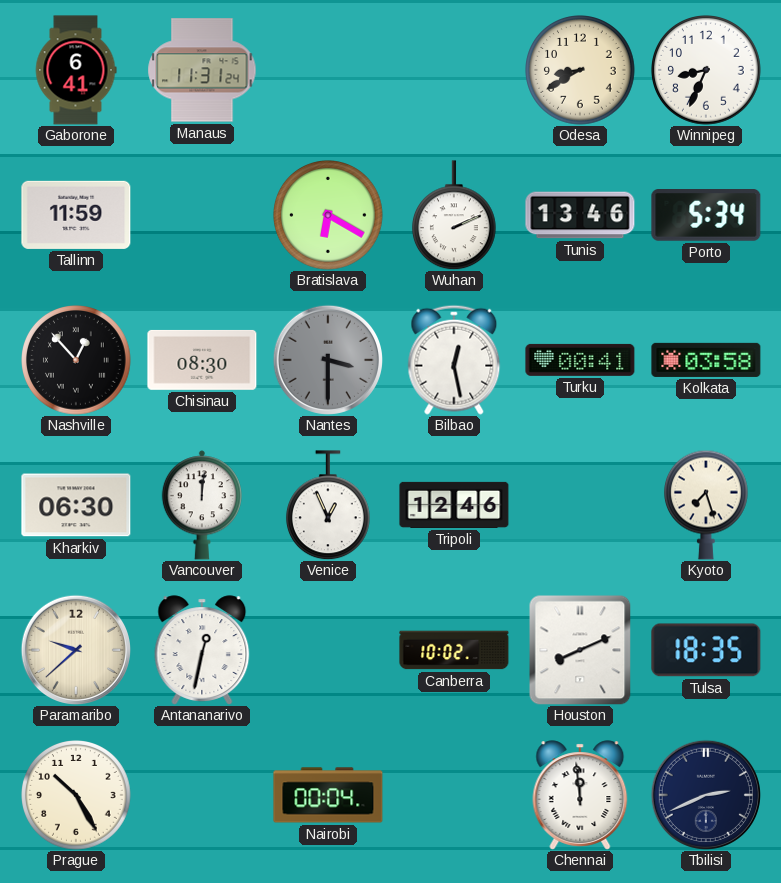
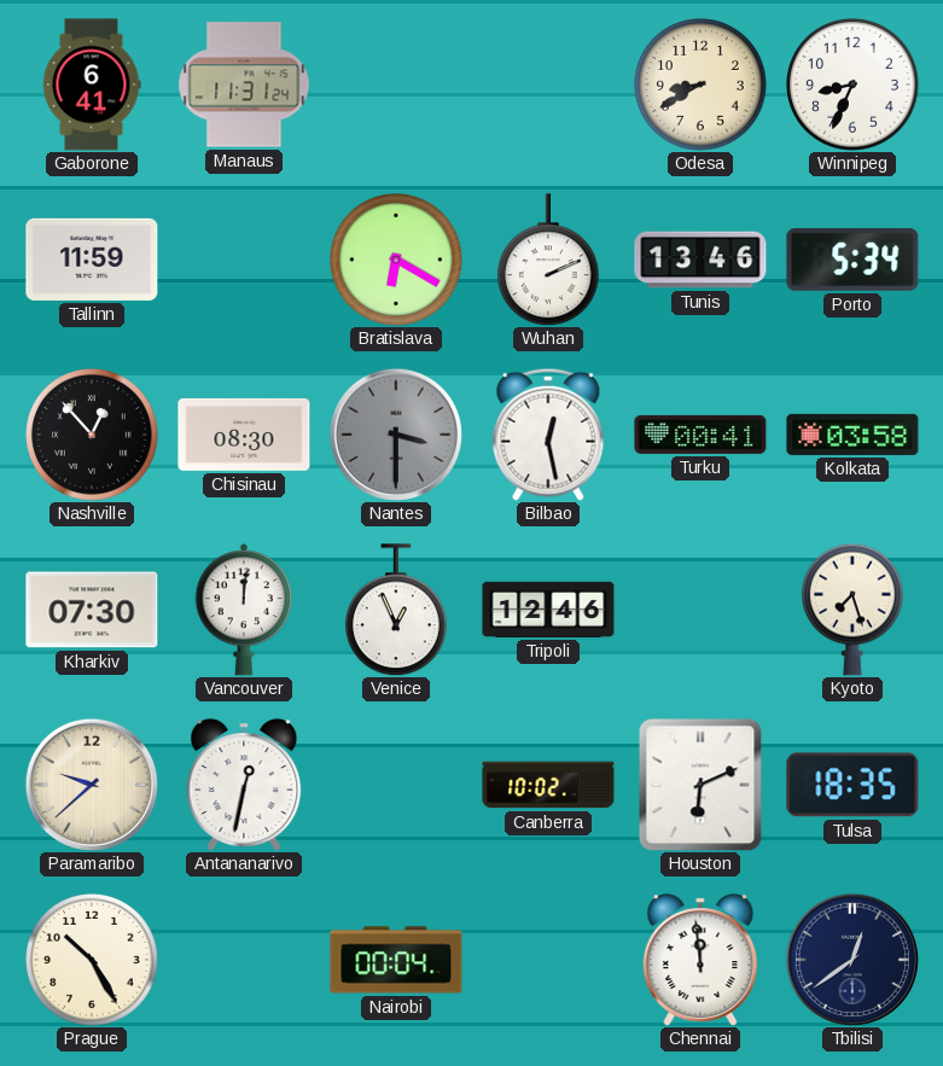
Kharkiv: 06:30 -> 07:30
Houston: 8:11 -> 6:11
Tbilisi: 2:41 -> 12:39
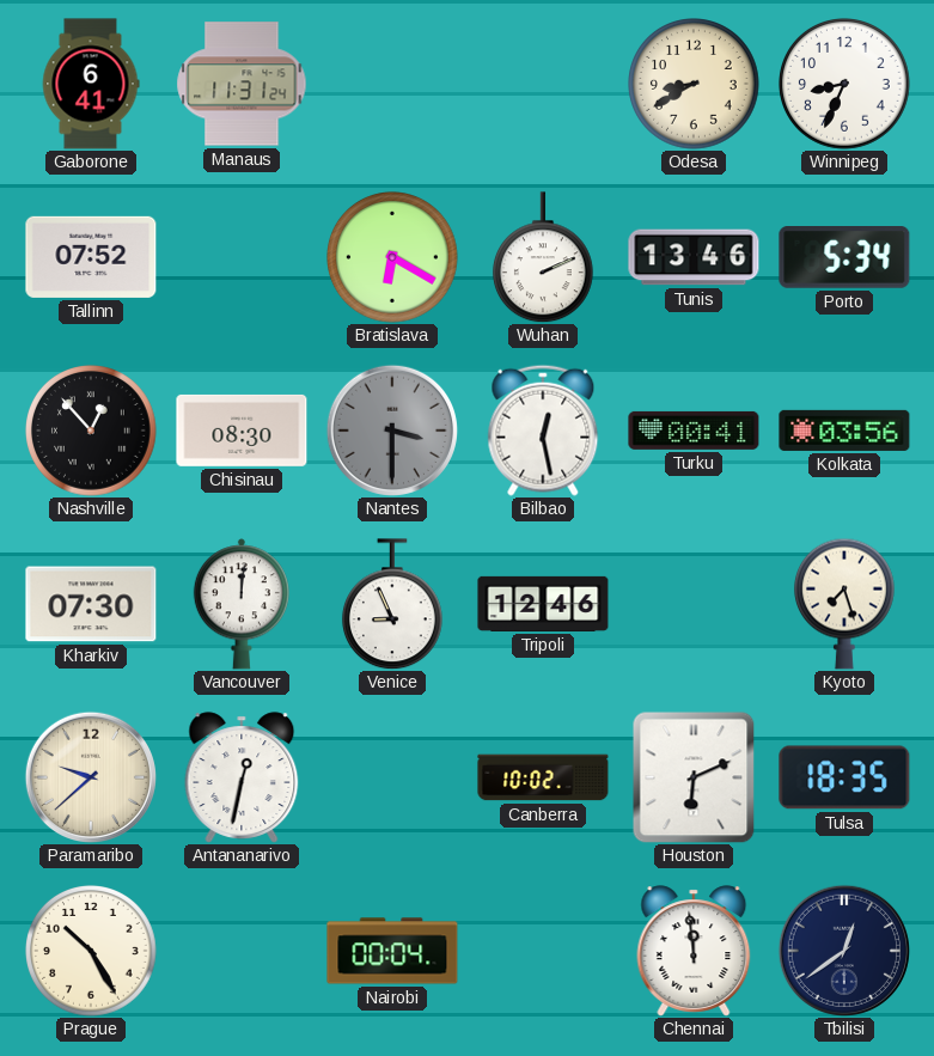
Tallinn: 11:59 -> 07:52
Kolkata: 03:58 -> 03:56
Venice: 12:56 -> 8:56
